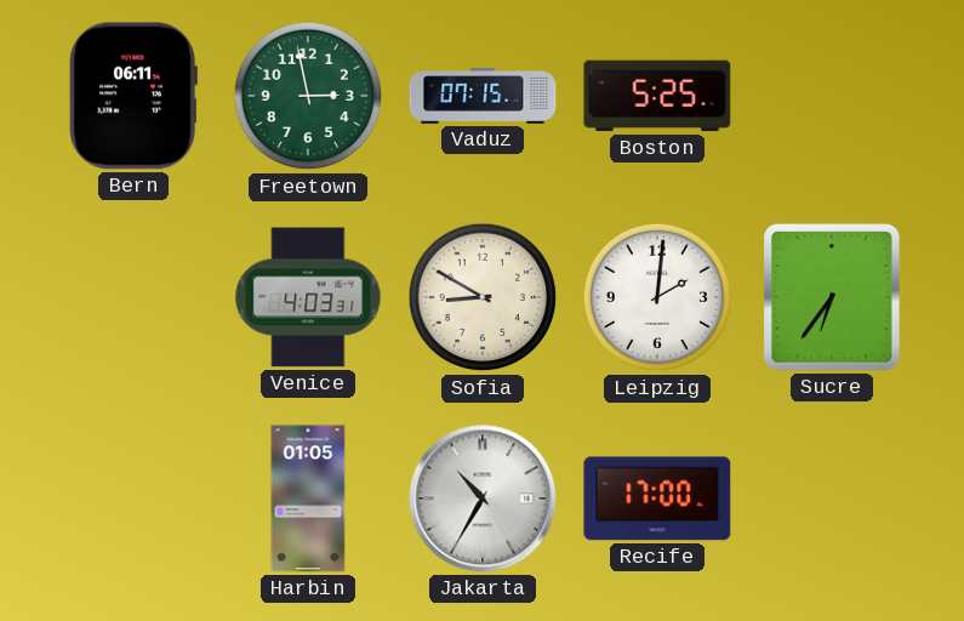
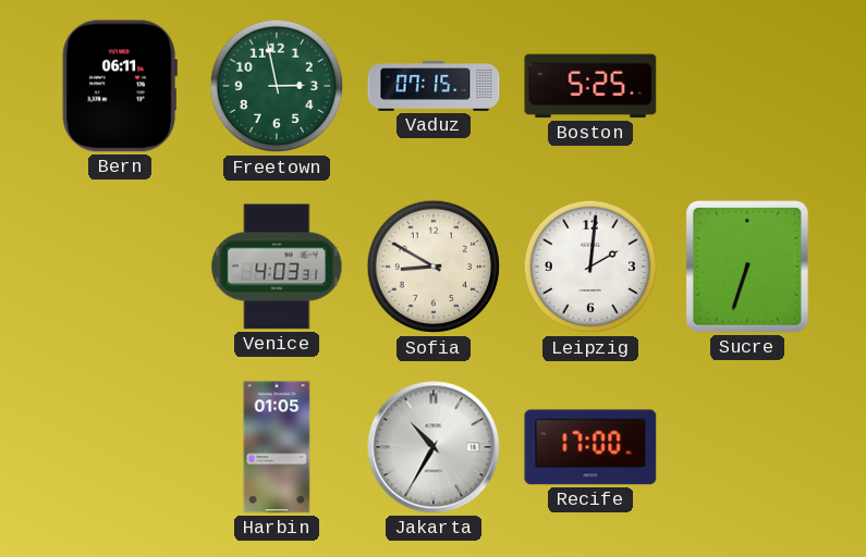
Sucre: 6:36 -> 6:33
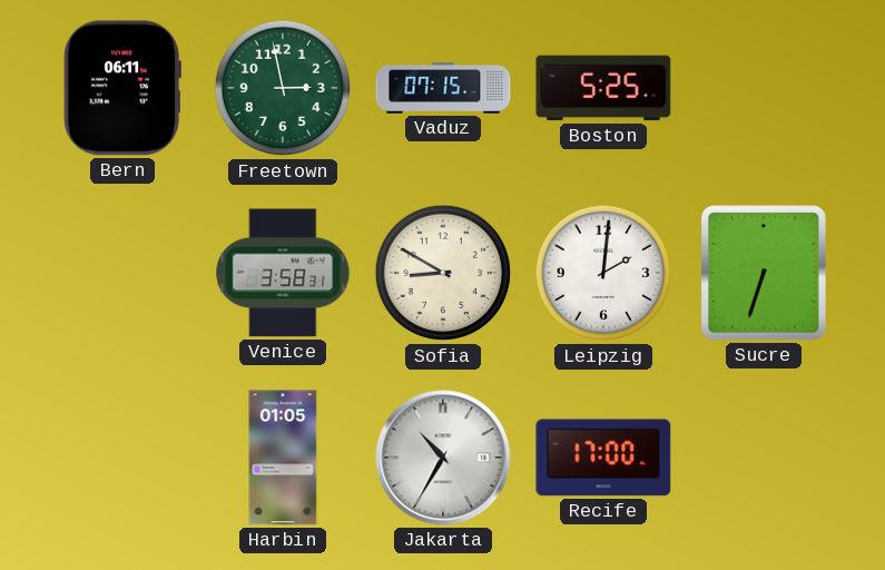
Venice: 4:03 -> 3:58
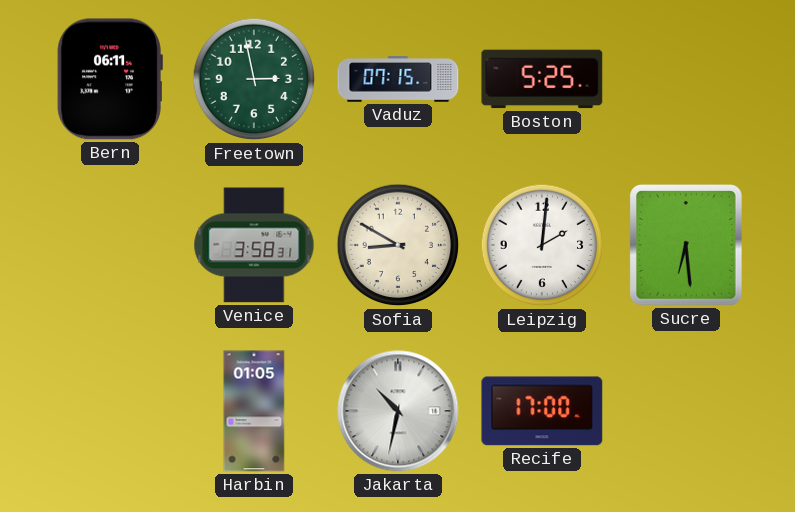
Sucre: 6:33 -> 6:29
Jakarta: 10:35 -> 10:32
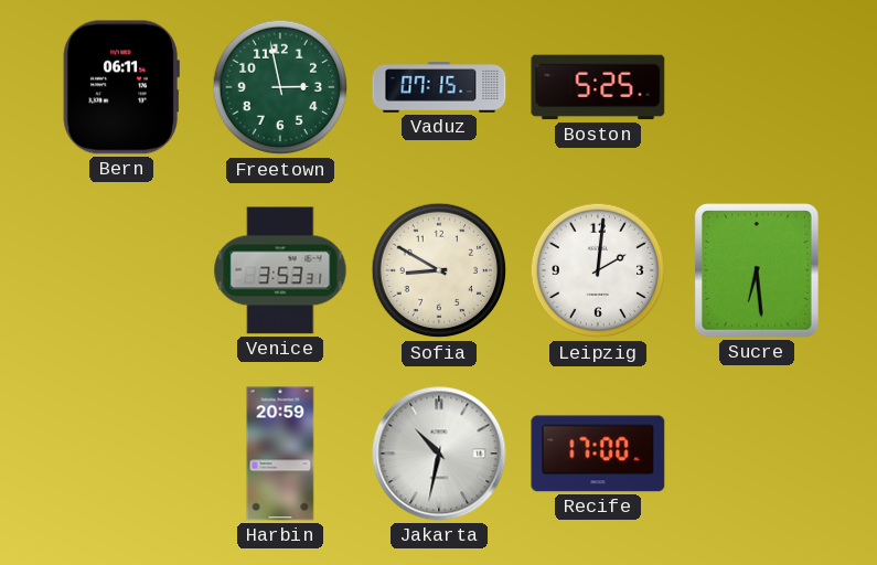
Venice: 3:58 -> 3:53
Harbin: 01:05 -> 20:59
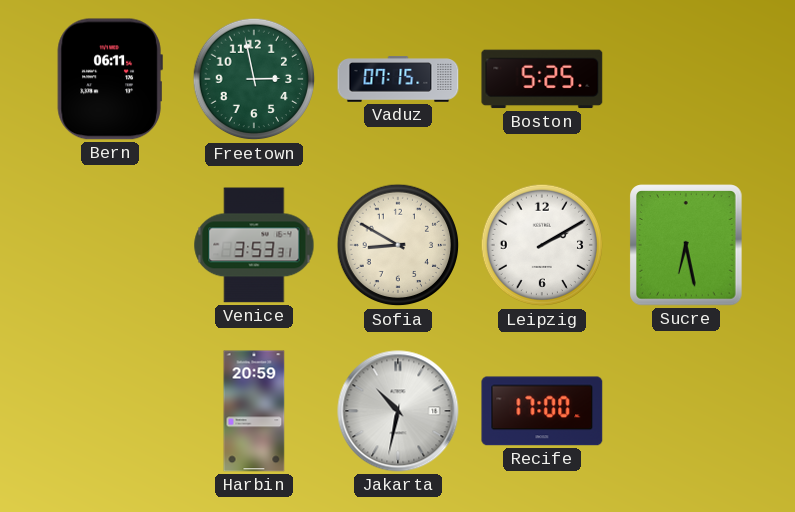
Leipzig: 2:01 -> 2:10
Sucre: 6:29 -> 6:28
